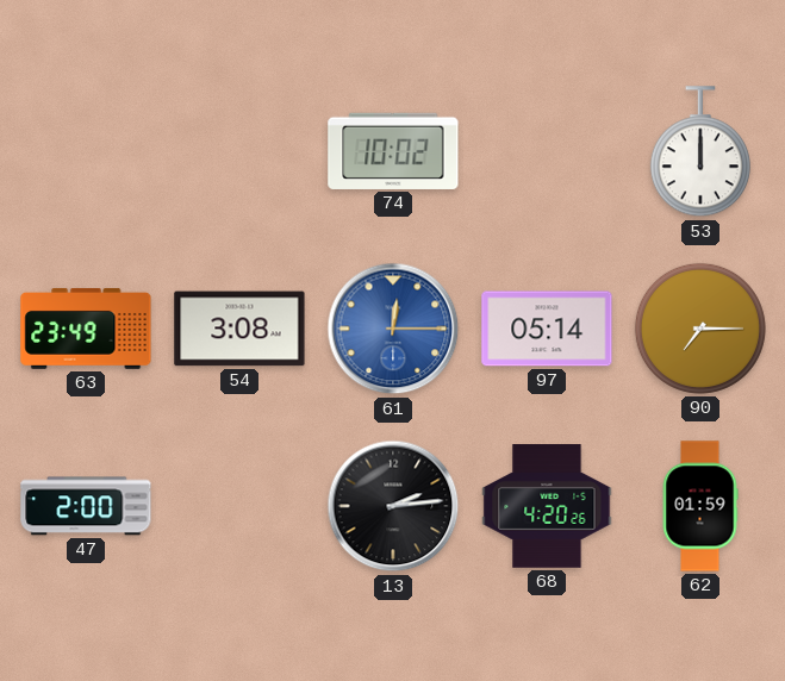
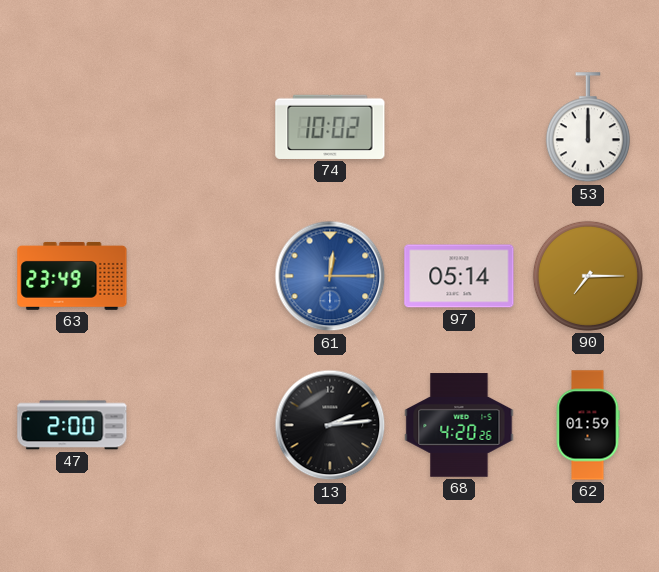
54: 3:08 -> none
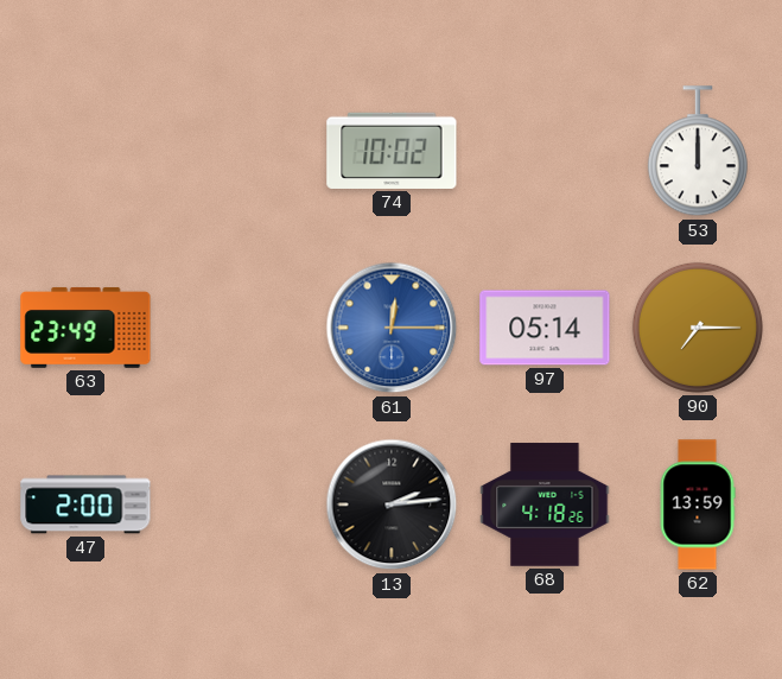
68: 4:20 -> 4:18
62: 01:59 -> 13:59
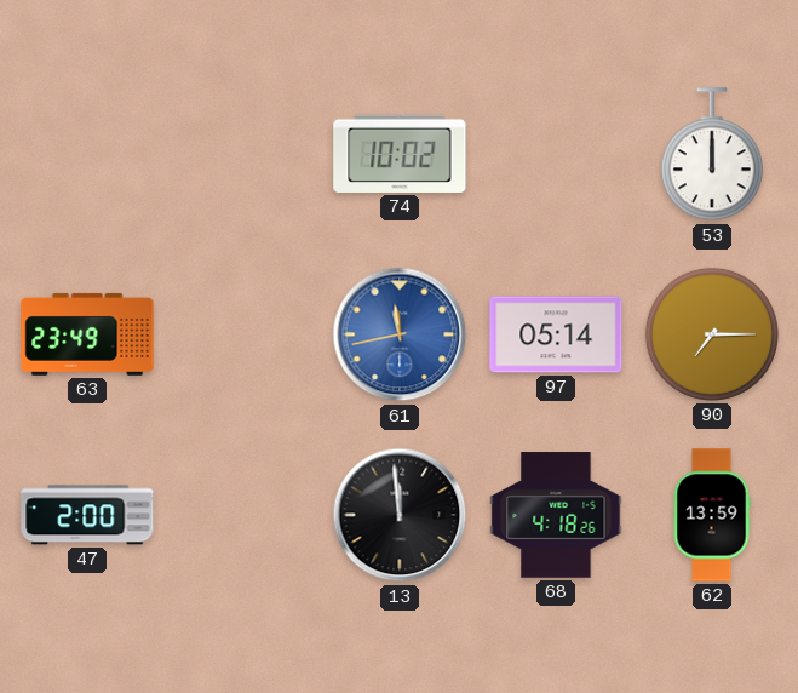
61: 12:15 -> 11:43
13: 2:14 -> 11:59
